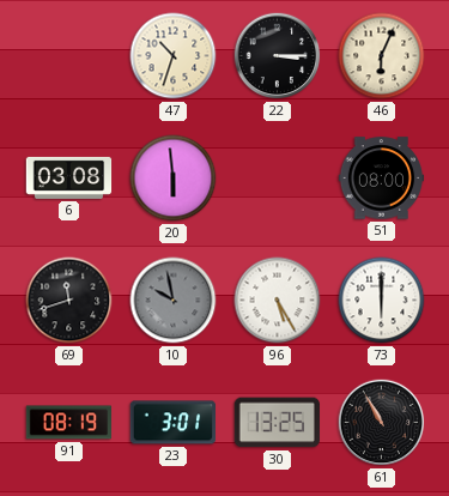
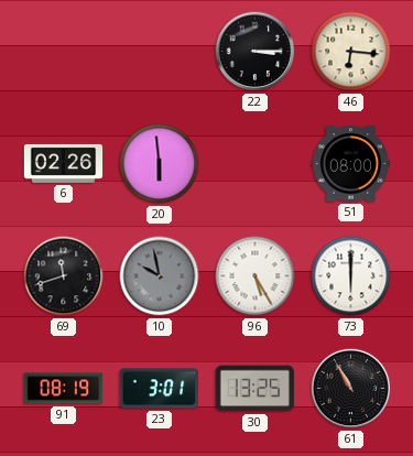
47: 10:33 -> none
46: 6:04 -> 6:16
6: 03:08 -> 02:26
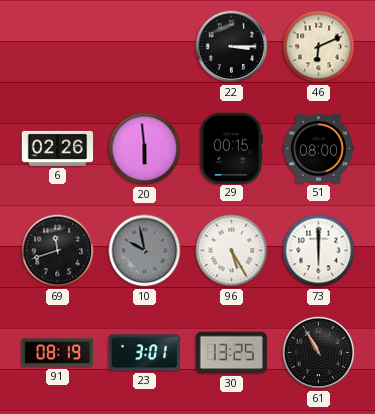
46: 6:16 -> 6:11
29: none -> 00:15
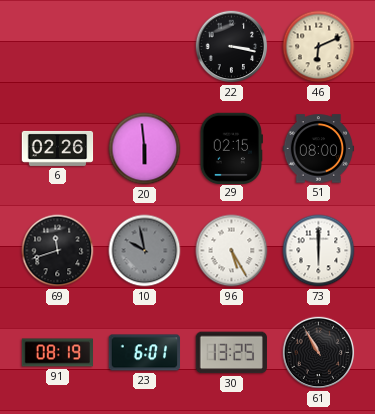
22: 3:15 -> 3:17
29: 00:15 -> 02:15
23: 3:01 -> 6:01
